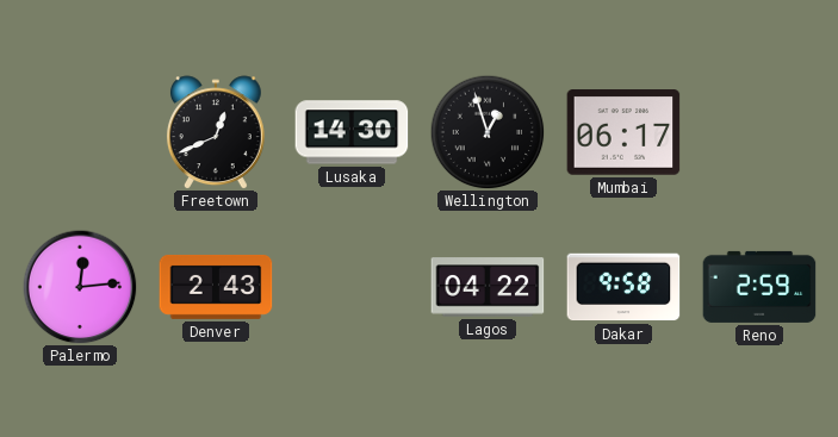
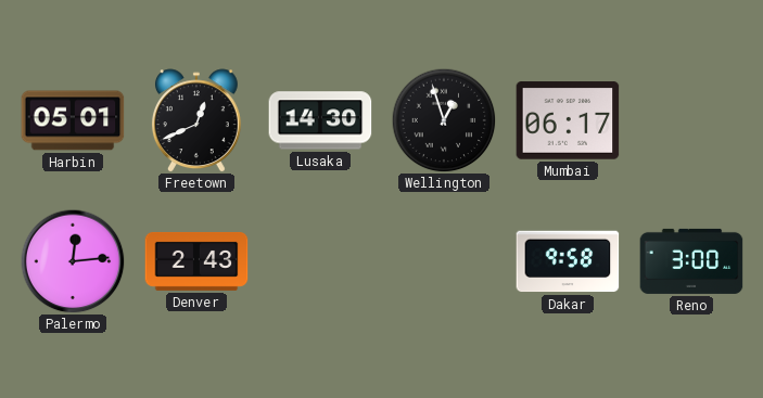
Harbin: none -> 05:01
Lagos: 04:22 -> none
Reno: 2:59 -> 3:00
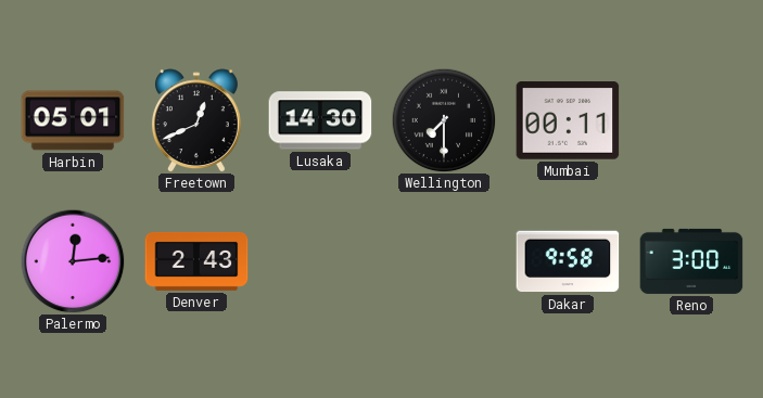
Wellington: 12:57 -> 7:30
Mumbai: 06:17 -> 00:11
